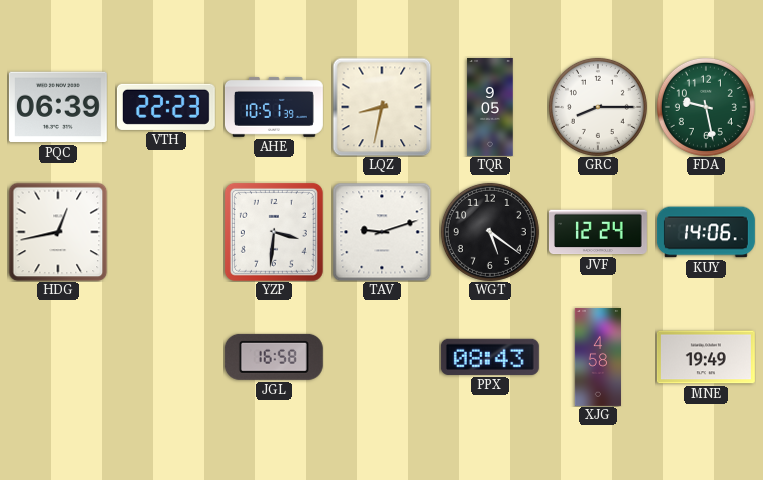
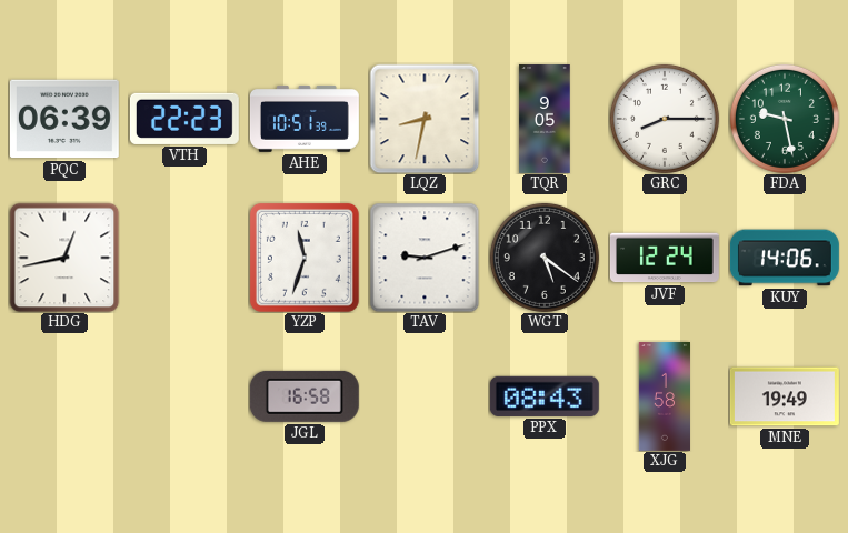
YZP: 3:31 -> 11:33
XJG: 4:58 -> 1:58
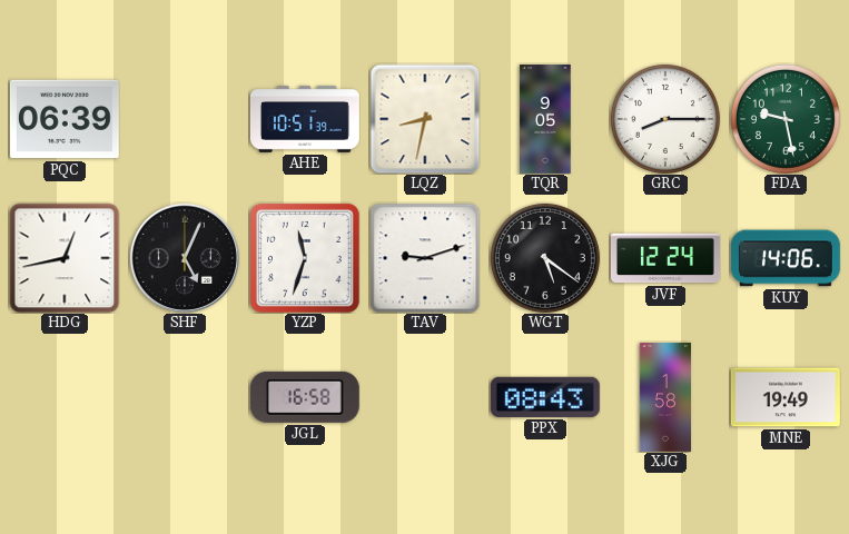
VTH: 22:23 -> none
SHF: none -> 5:04
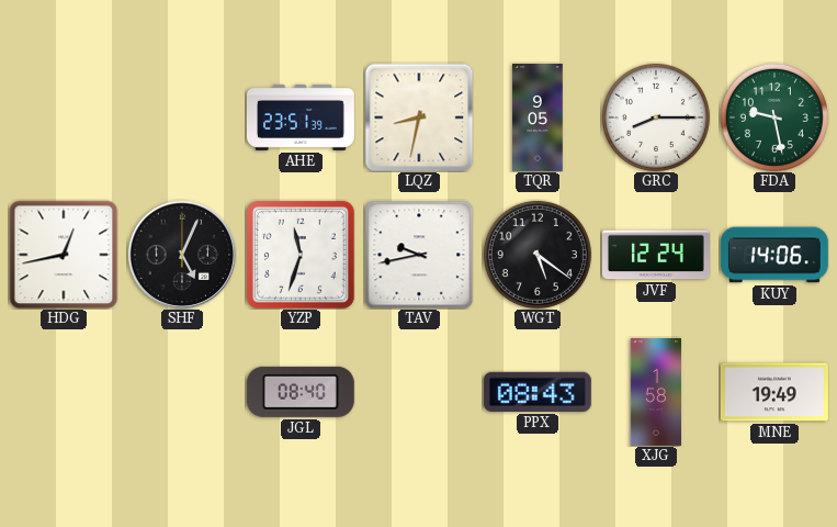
PQC: 06:39 -> none
AHE: 10:51 -> 23:51
TAV: 9:12 -> 9:43
JGL: 16:58 -> 08:40
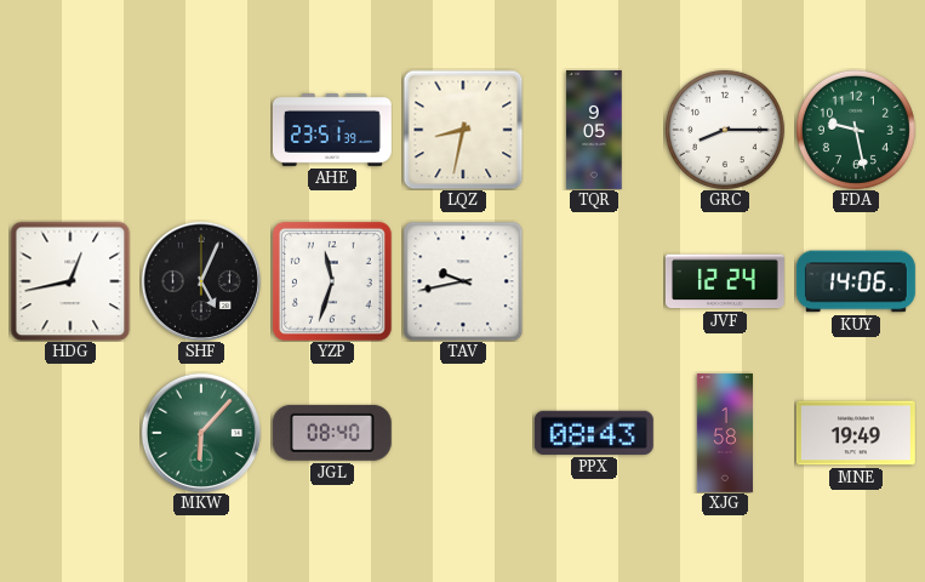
WGT: 5:21 -> none
MKW: none -> 6:07
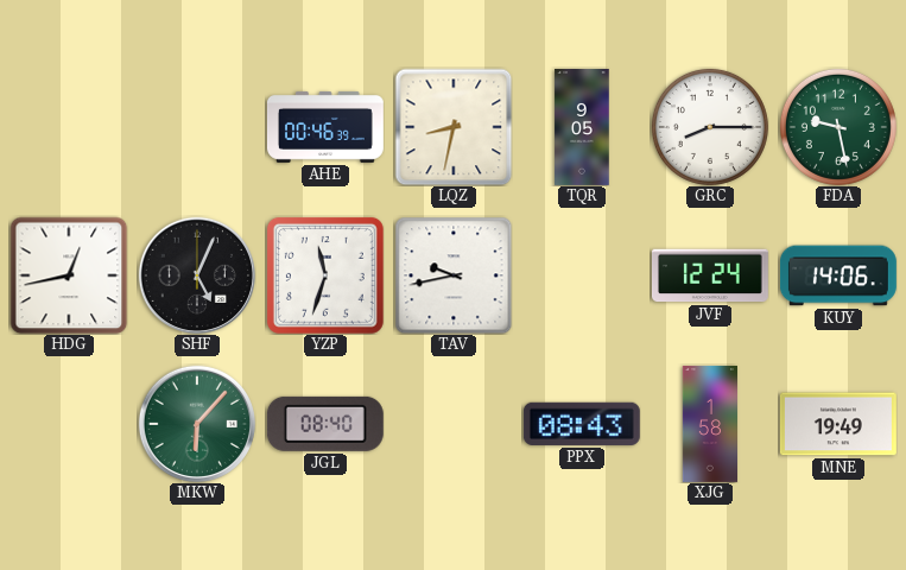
AHE: 23:51 -> 00:46
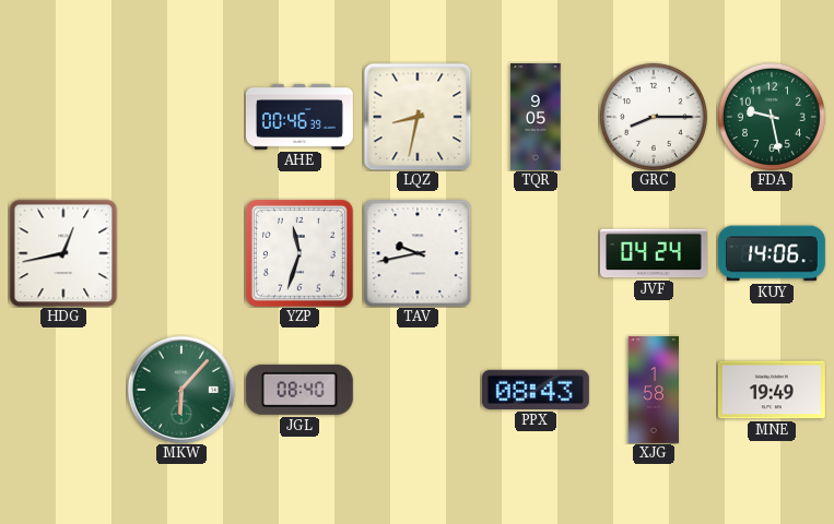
SHF: 5:04 -> none
JVF: 12:24 -> 04:24
